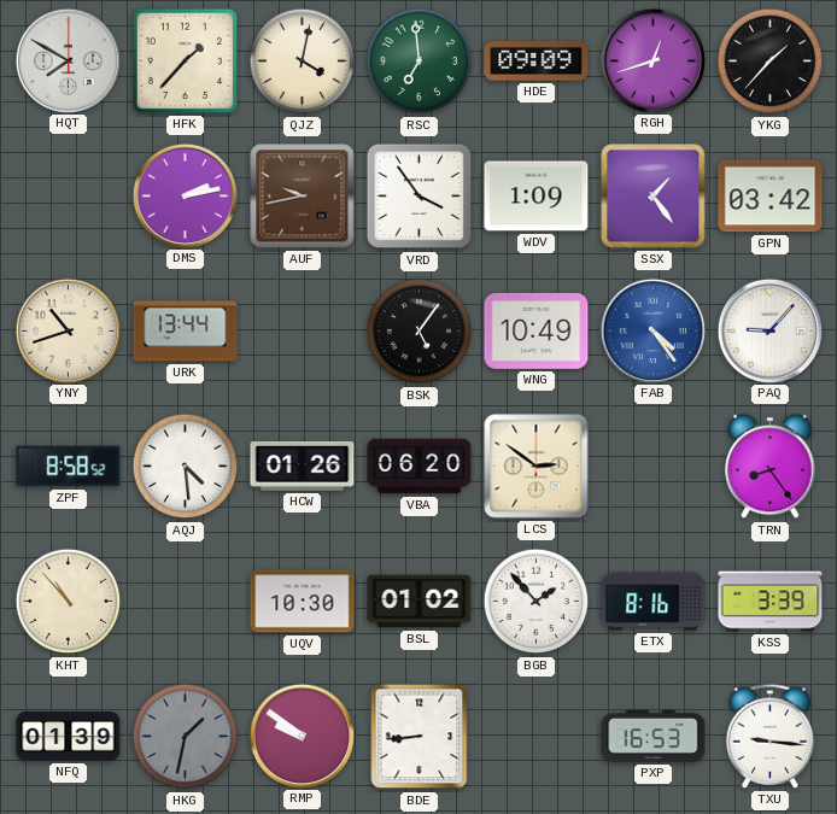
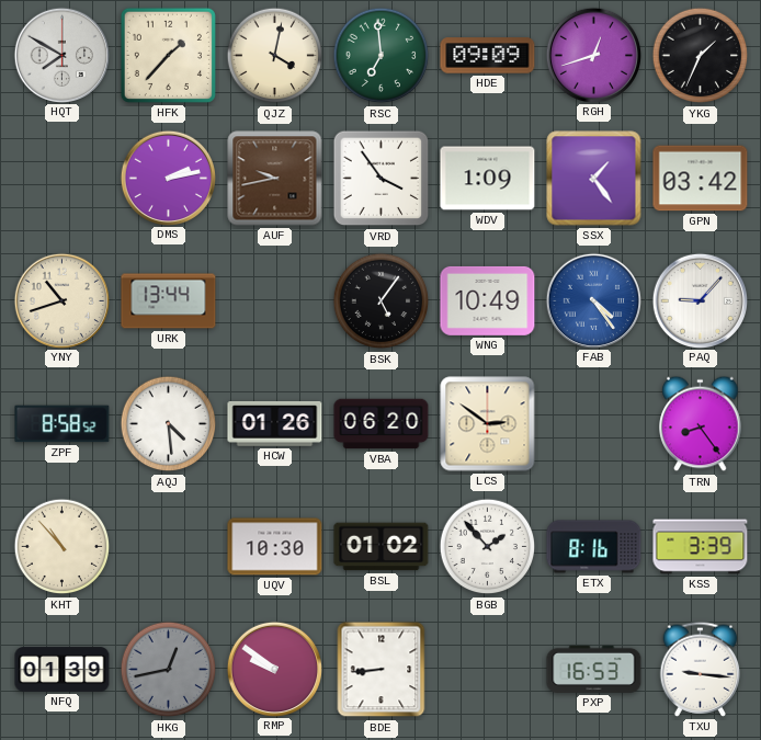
YKG: 1:37 -> 1:34
HKG: 1:32 -> 12:43
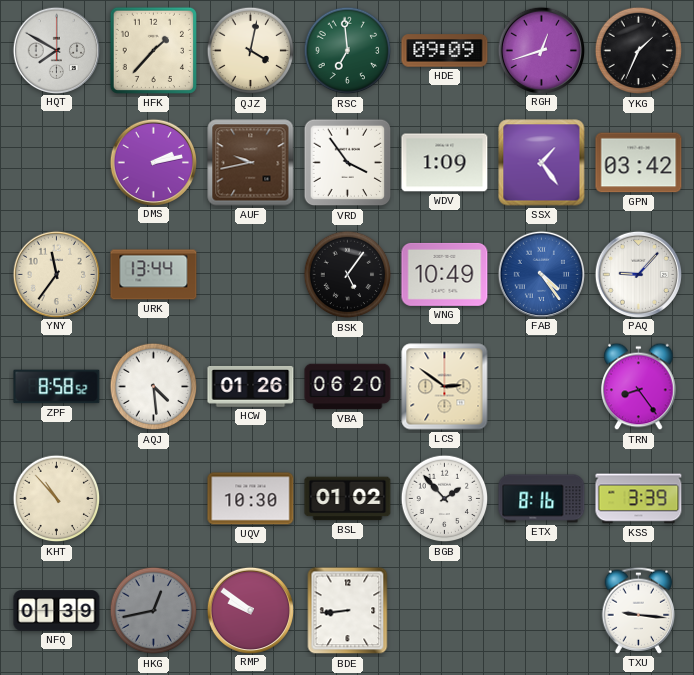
YNY: 10:42 -> 11:36
PXP: 16:53 -> none
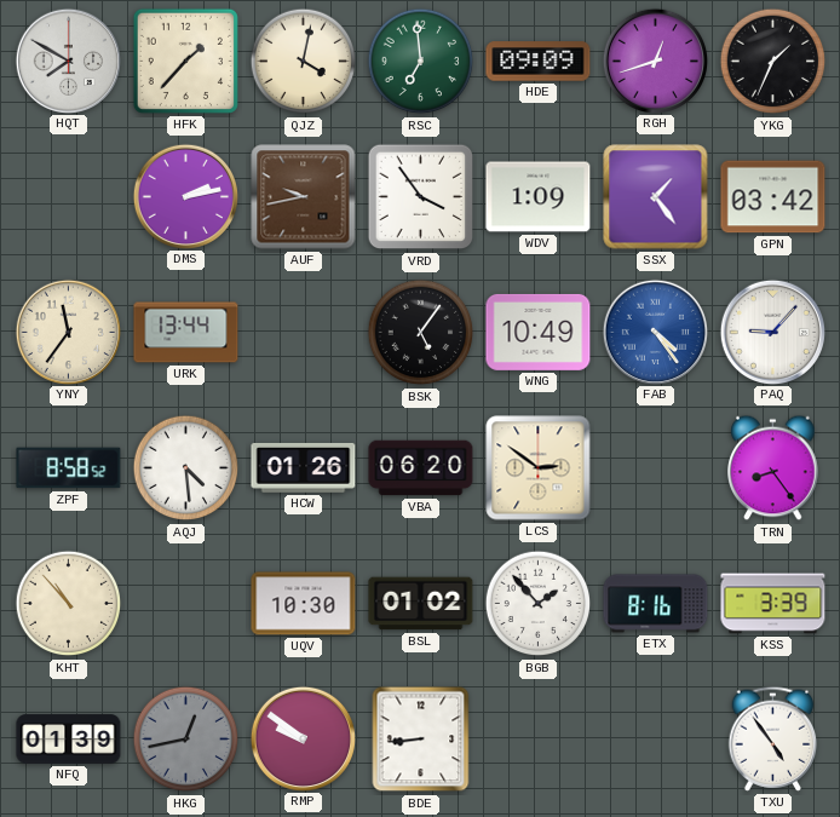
TXU: 9:16 -> 4:54
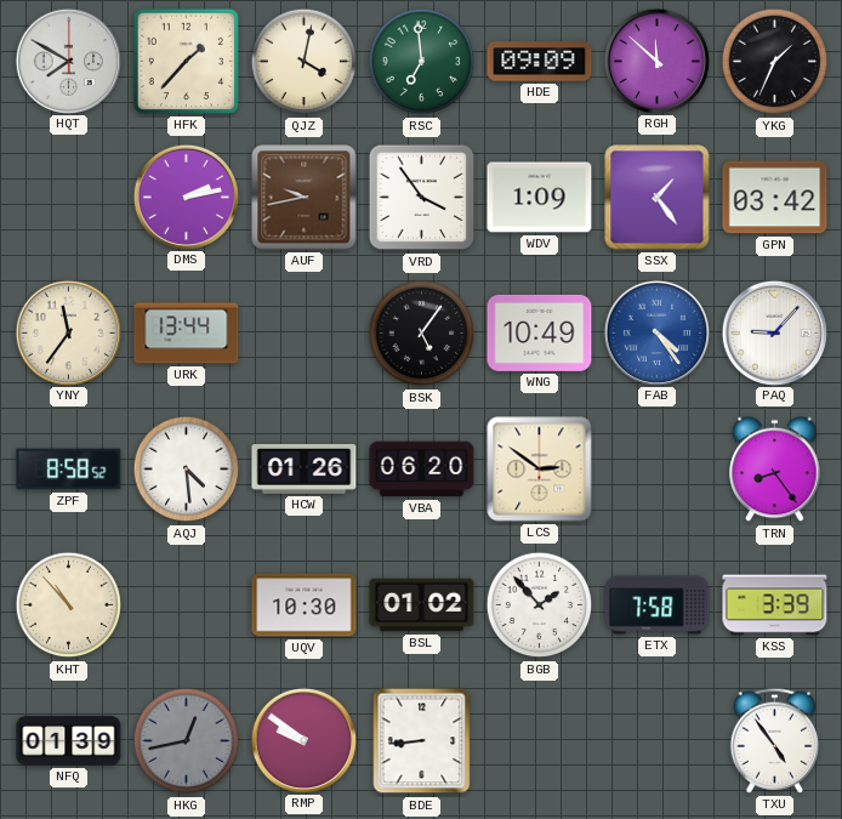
RGH: 12:42 -> 11:52
ETX: 8:16 -> 7:58
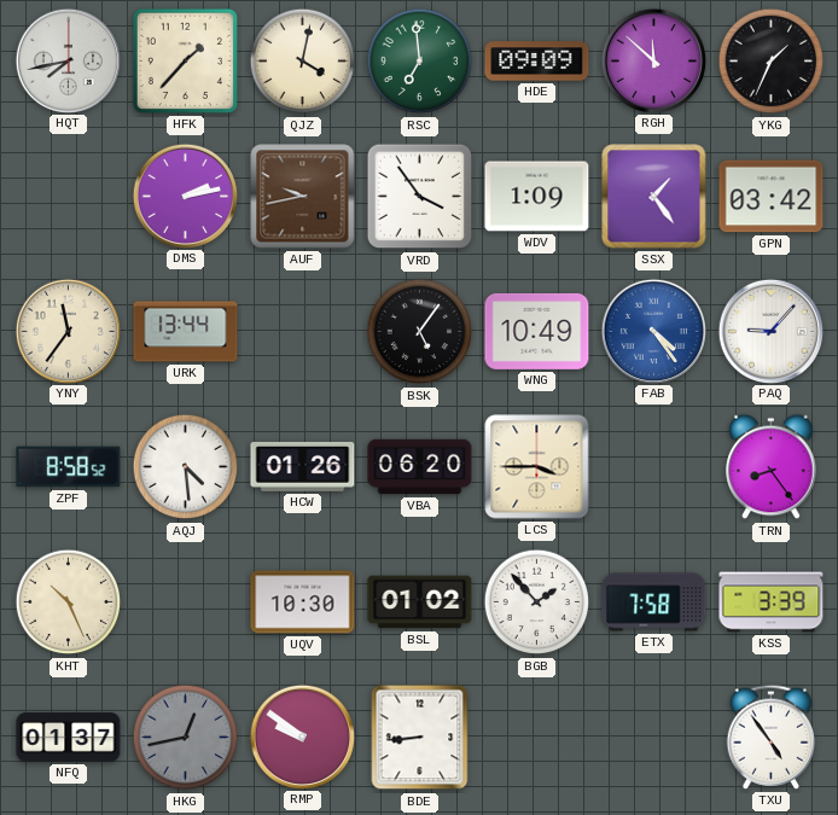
HQT: 7:50 -> 7:43
LCS: 2:51 -> 3:45
KHT: 10:53 -> 10:26
NFQ: 01:39 -> 01:37
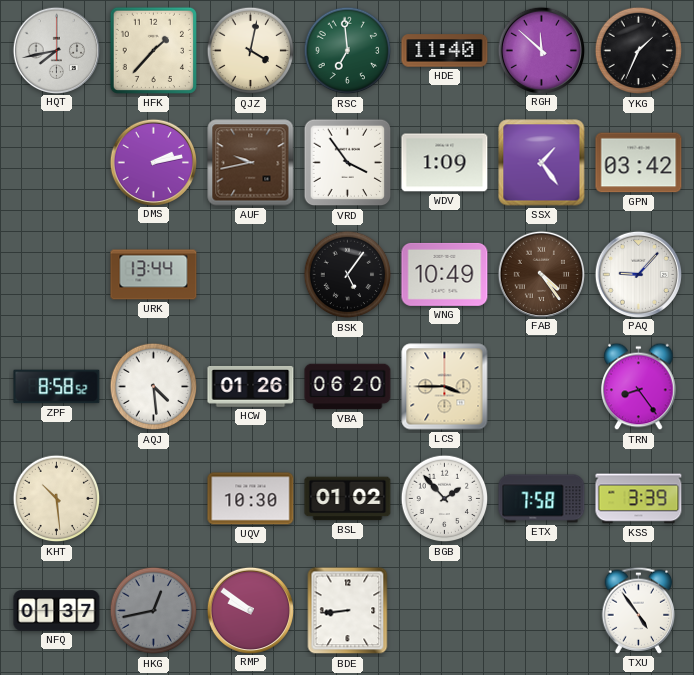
HDE: 09:09 -> 11:40
YNY: 11:36 -> none
FAB dial: blue -> brown
KHT: 10:26 -> 10:29
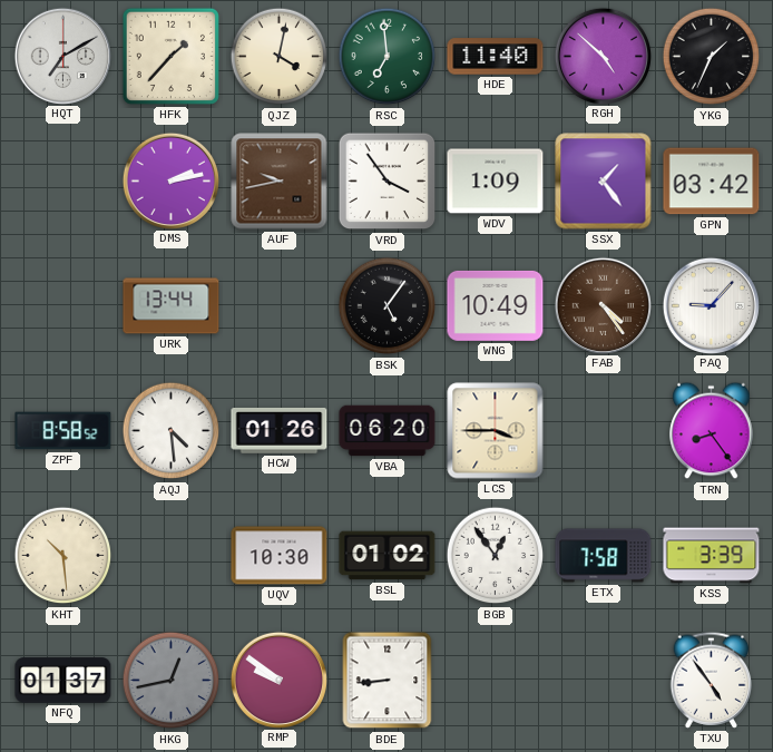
HQT: 7:43 -> 7:10
RGH: 11:52 -> 4:52
BGB: 1:53 -> 12:54
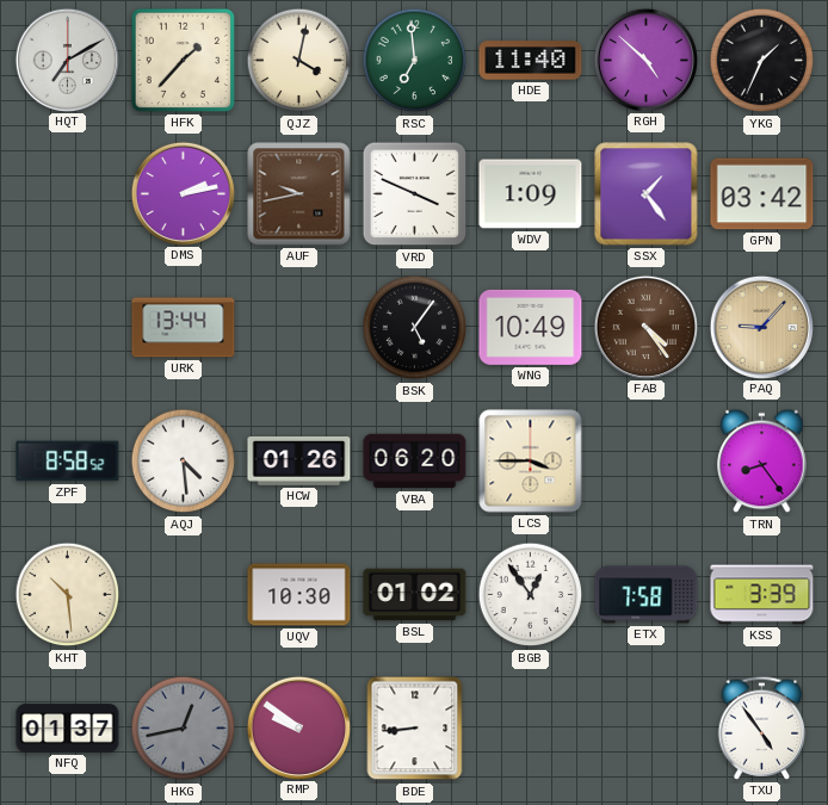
VRD: 3:54 -> 3:49
PAQ dial: white -> champagne
